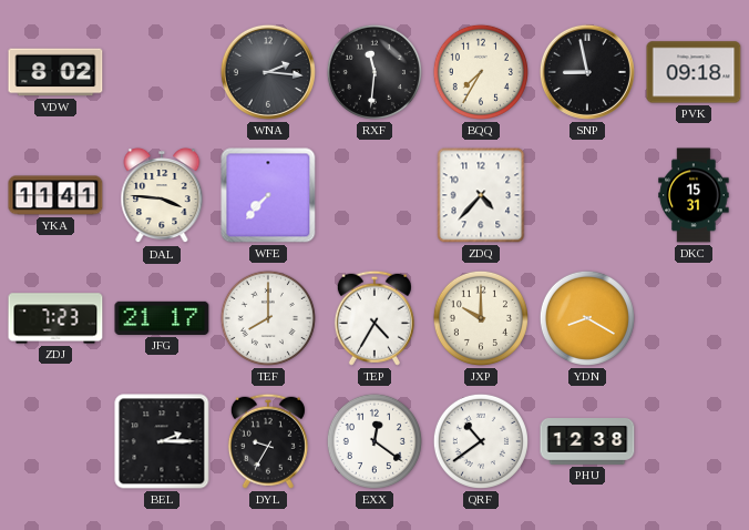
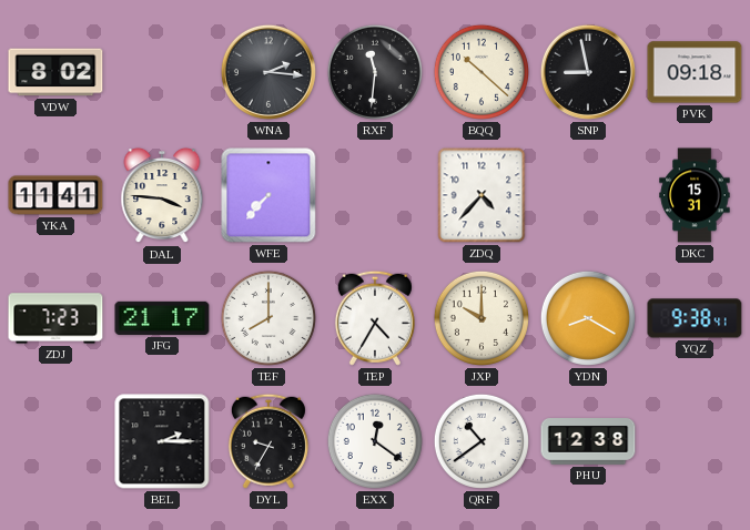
BQQ: 7:35 -> 10:22
YQZ: none -> 9:38
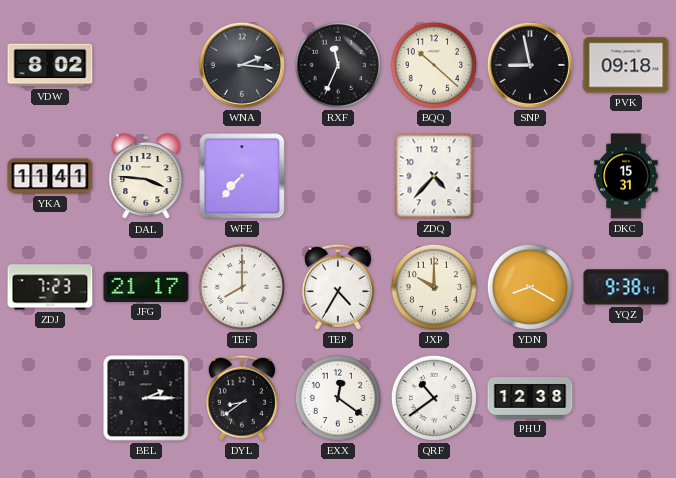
RXF: 11:31 -> 11:34
DYL: 9:35 -> 8:39
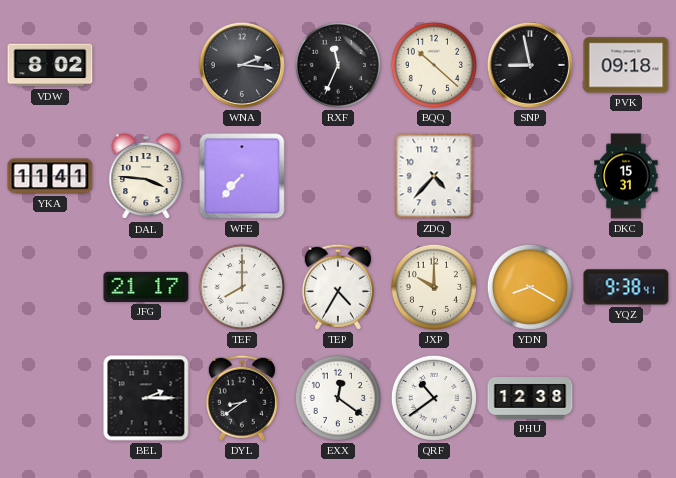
ZDJ: 7:23 -> none
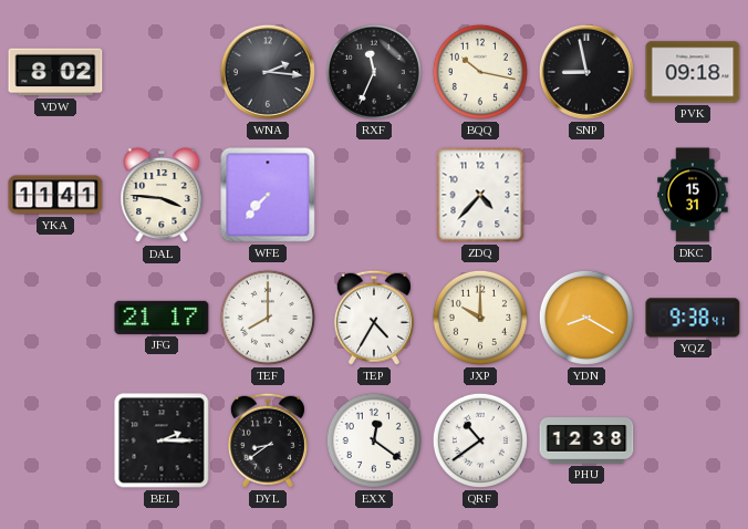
BQQ: 10:22 -> 10:17
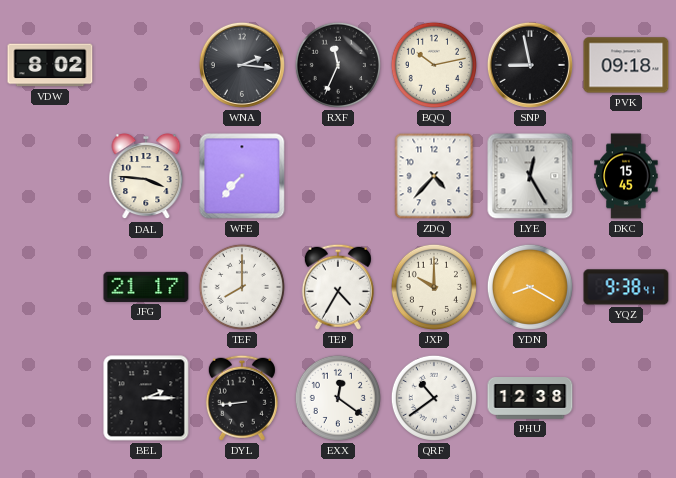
BQQ: 10:17 -> 10:13
YKA: 11:41 -> none
LYE: none -> 12:25
DKC: 15:31 -> 15:45
DYL: 8:39 -> 8:44
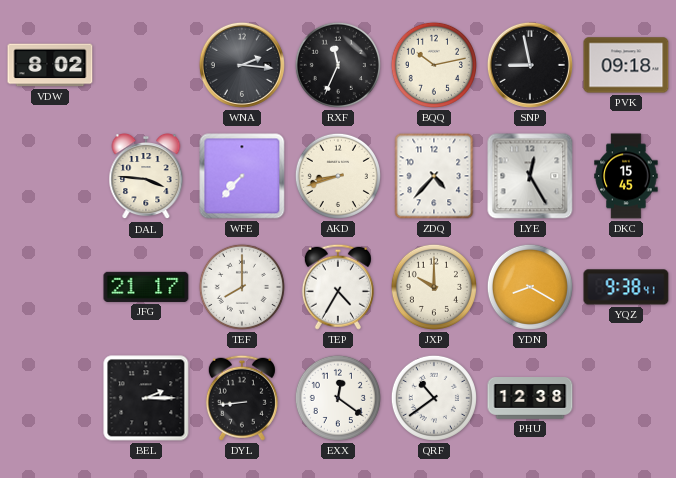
AKD: none -> 8:42
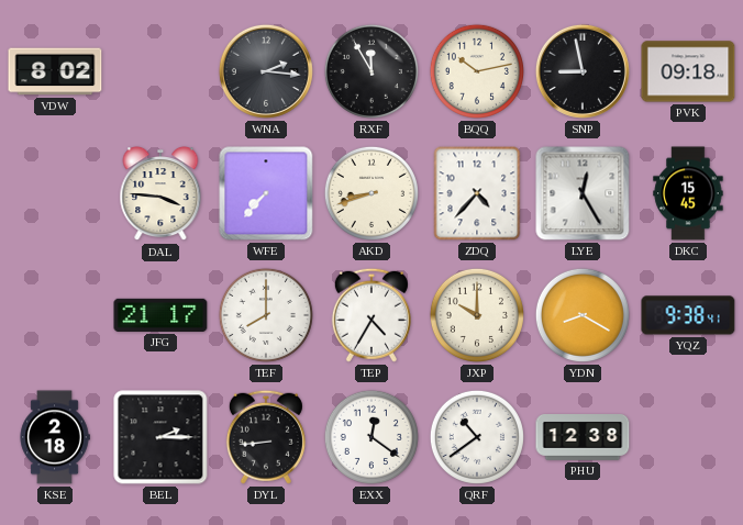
RXF: 11:34 -> 11:55
KSE: none -> 2:18
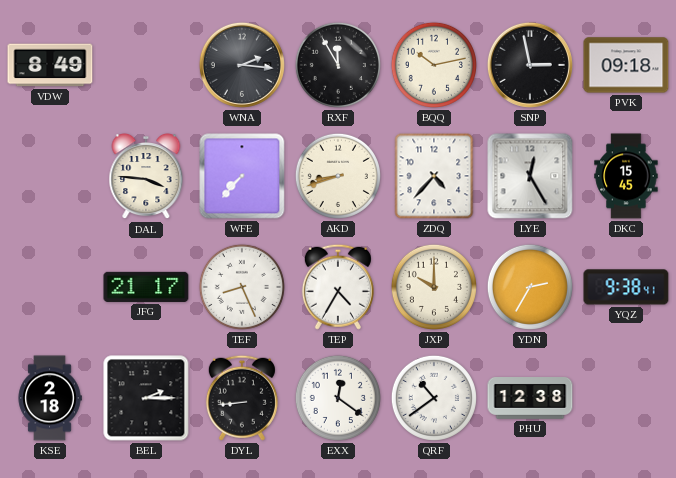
VDW: 8:02 -> 8:49
SNP: 8:58 -> 2:58
TEF: 8:00 -> 8:26
YDN: 8:20 -> 2:35
